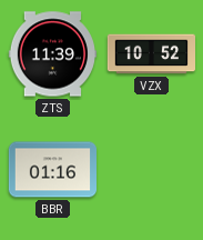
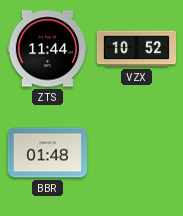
ZTS: 11:39 -> 11:44
BBR: 01:16 -> 01:48
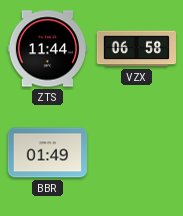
VZX: 10:52 -> 06:58
BBR: 01:48 -> 01:49
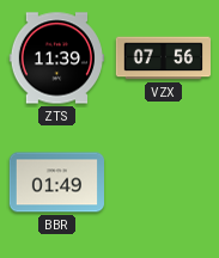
ZTS: 11:44 -> 11:39
VZX: 06:58 -> 07:56
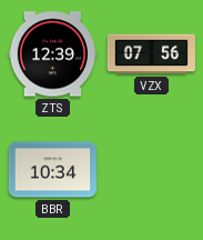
ZTS: 11:39 -> 12:39
BBR: 01:49 -> 10:34
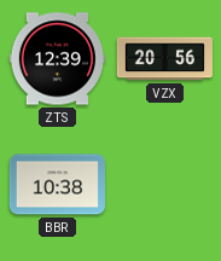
VZX: 07:56 -> 20:56
BBR: 10:34 -> 10:38
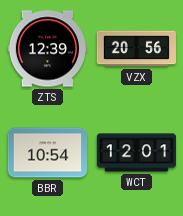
BBR: 10:38 -> 10:54
WCT: none -> 12:01
